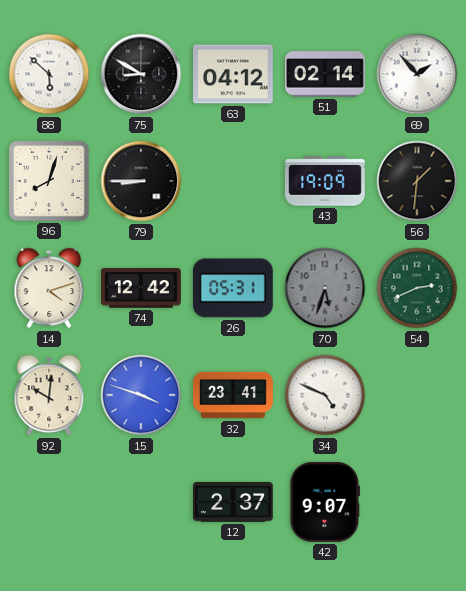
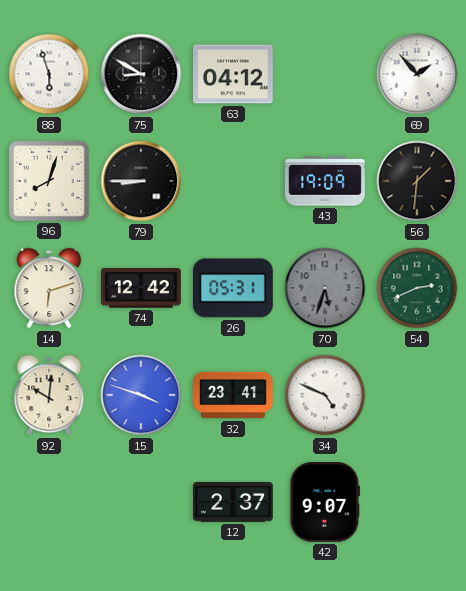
88: 5:52 -> 5:57
51: 02:14 -> none
14: 4:12 -> 6:12
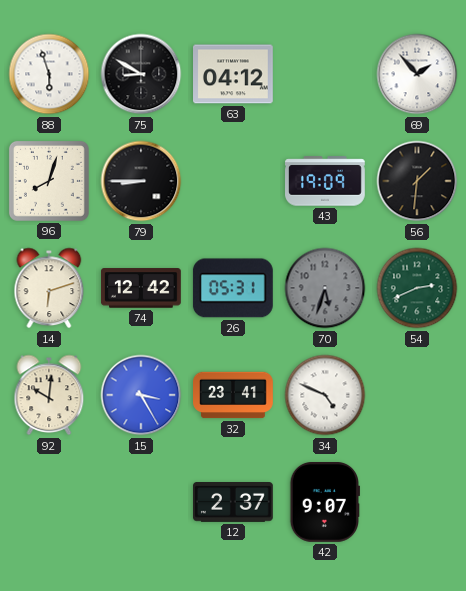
15: 3:48 -> 3:25
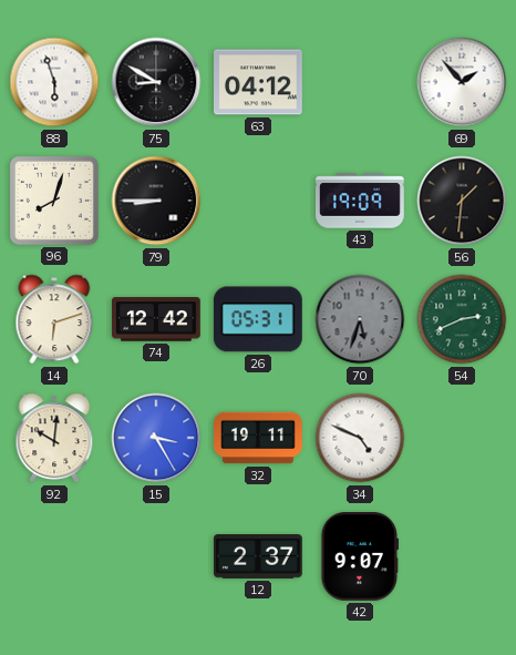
32: 23:41 -> 19:11
